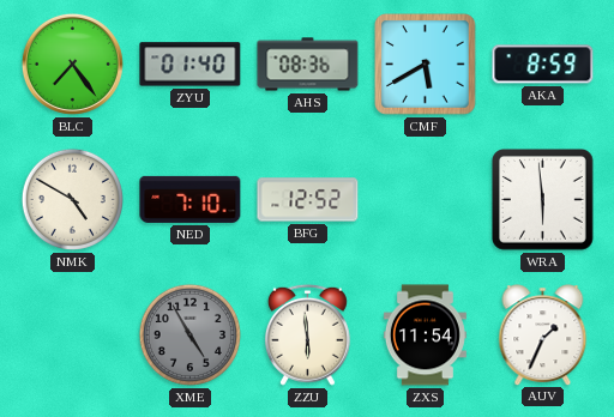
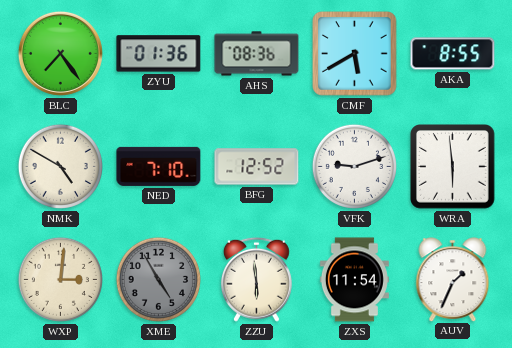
ZYU: 01:40 -> 01:36
AKA: 8:59 -> 8:55
VFK: none -> 9:12
WXP: none -> 3:01
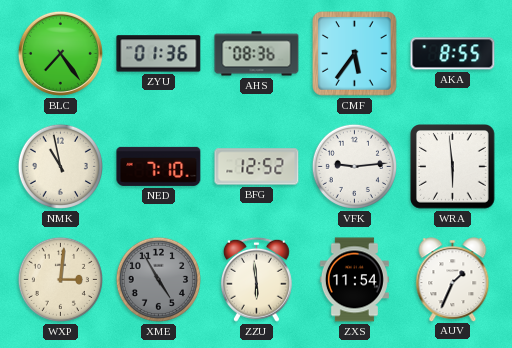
CMF: 5:40 -> 5:36
NMK: 4:50 -> 10:58
VFK: 9:12 -> 9:14
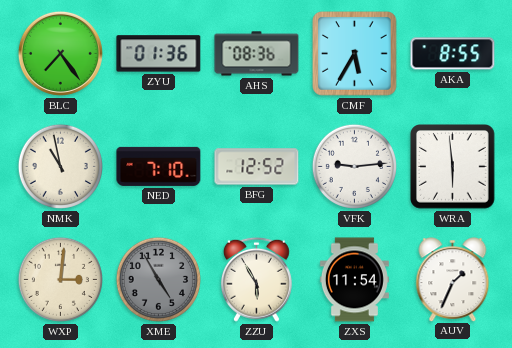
CMF: 5:36 -> 5:35
ZZU: 5:59 -> 5:55
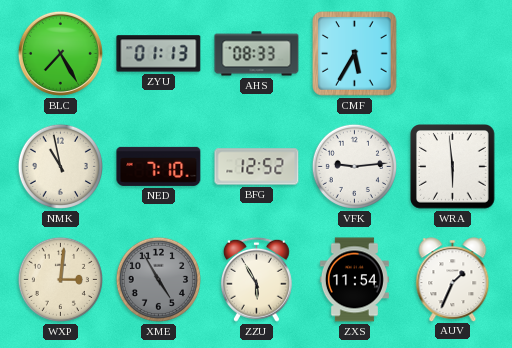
BLC: 7:24 -> 7:25
ZYU: 01:36 -> 01:13
AHS: 08:36 -> 08:33
AKA: 8:55 -> none
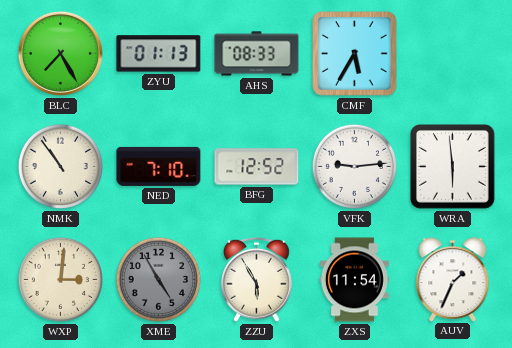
NMK: 10:58 -> 10:54
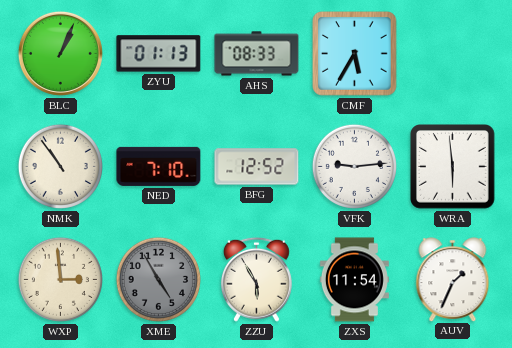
BLC: 7:25 -> 1:04
WXP: 3:01 -> 2:59
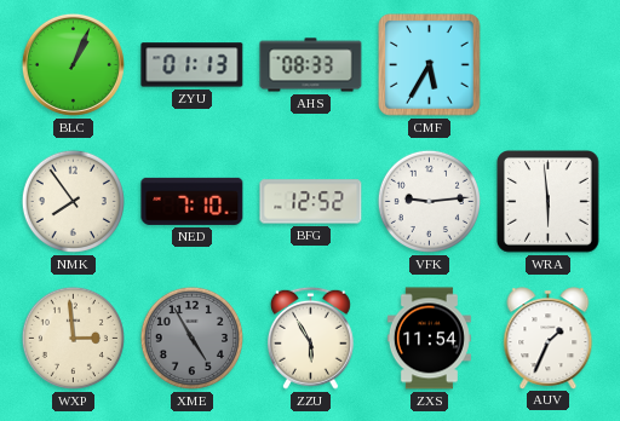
NMK: 10:54 -> 7:54
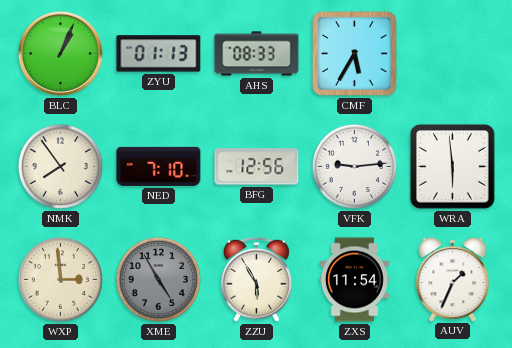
BFG: 12:52 -> 12:56
